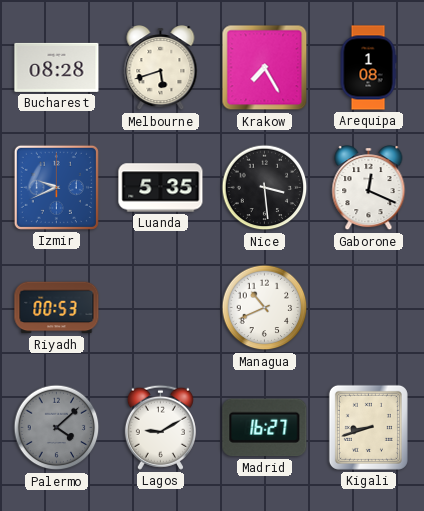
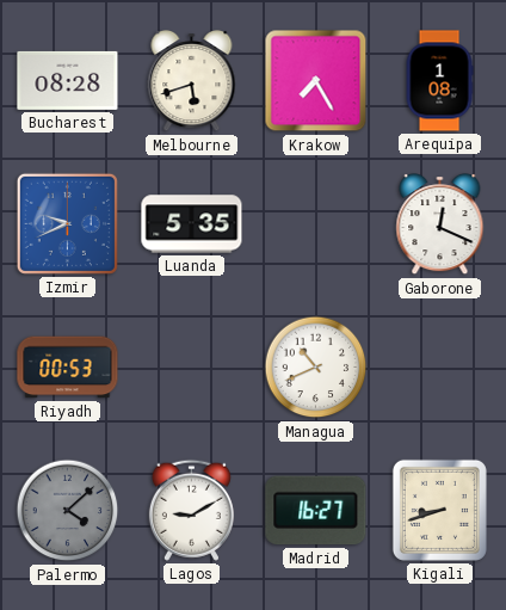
Nice: 3:29 -> none
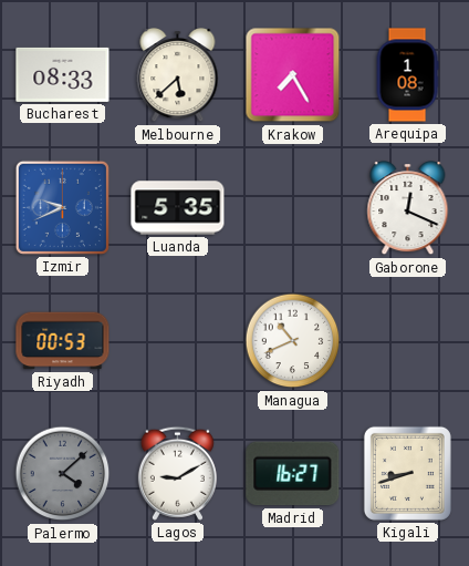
Bucharest: 08:28 -> 08:33
Melbourne: 5:42 -> 5:38
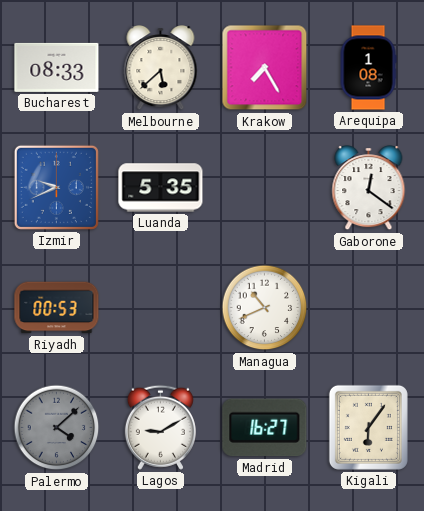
Gaborone: 12:19 -> 12:21
Kigali: 8:42 -> 6:06
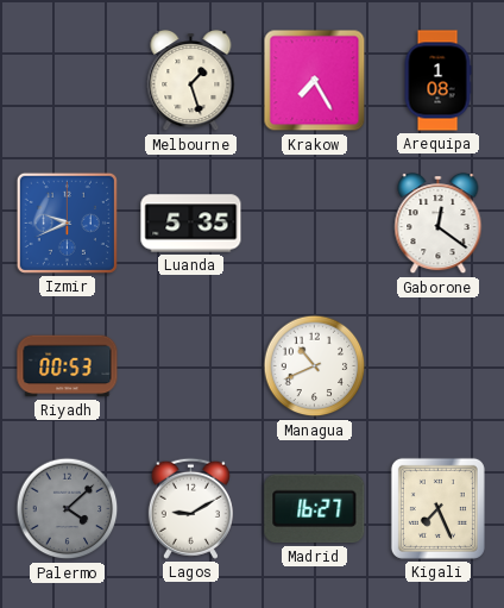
Bucharest: 08:33 -> none
Melbourne: 5:38 -> 1:27
Kigali: 6:06 -> 7:26
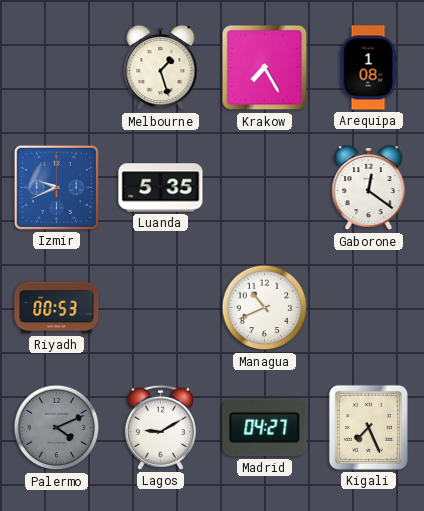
Palermo: 4:08 -> 4:11
Madrid: 16:27 -> 04:27
